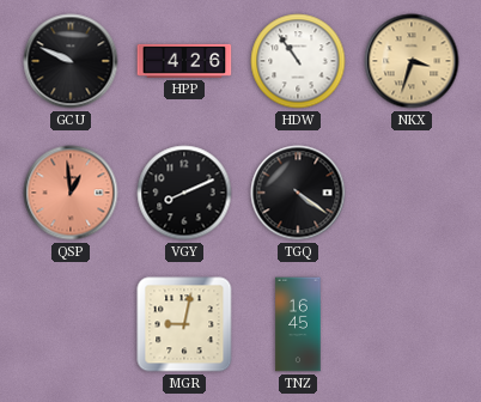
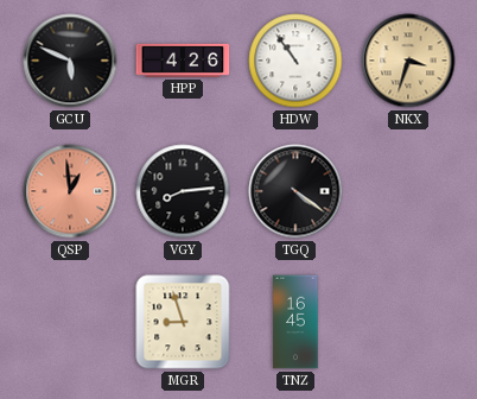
GCU: 9:49 -> 5:49
VGY: 8:11 -> 8:14
MGR: 9:02 -> 8:57
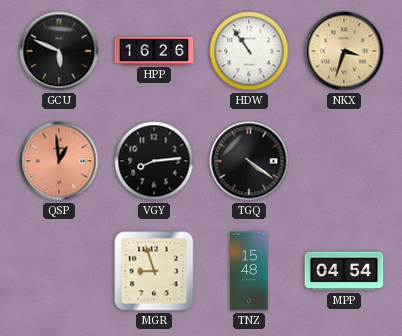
HPP: 4:26 -> 16:26
TNZ: 16:45 -> 15:48
MPP: none -> 04:54
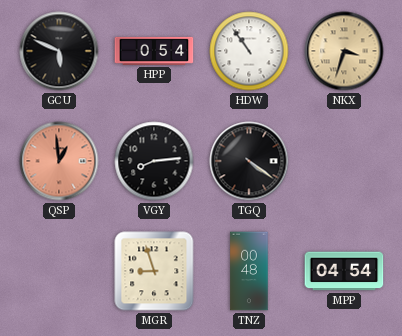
HPP: 16:26 -> 0:54
TNZ: 15:48 -> 00:48
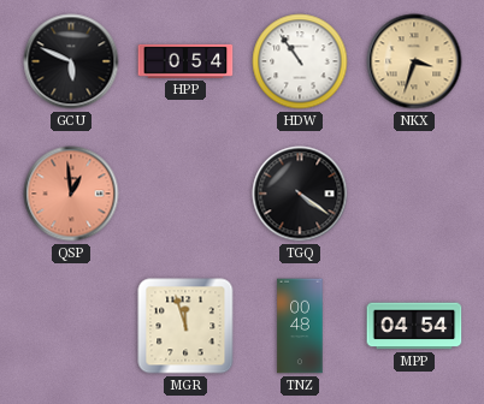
VGY: 8:14 -> none
MGR: 8:57 -> 11:57
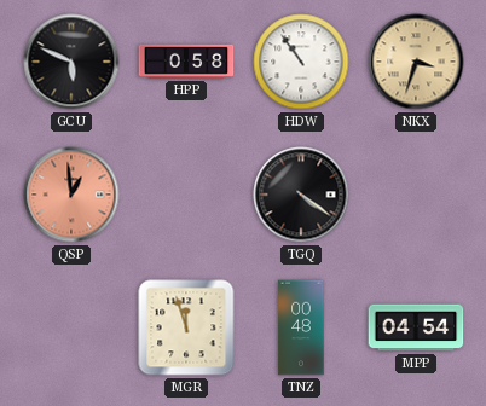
HPP: 0:54 -> 0:58
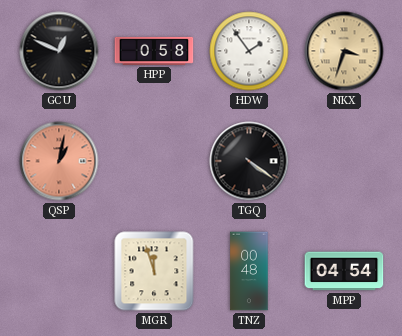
GCU: 5:49 -> 12:49
HDW: 10:54 -> 1:54
QSP: 12:59 -> 1:02
